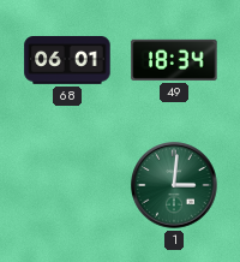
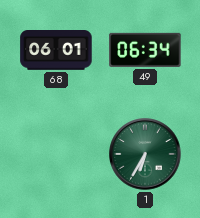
49: 18:34 -> 06:34
1: 3:01 -> 6:35
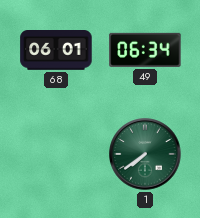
1: 6:35 -> 7:39
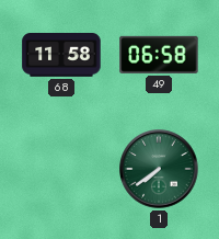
68: 06:01 -> 11:58
49: 06:34 -> 06:58
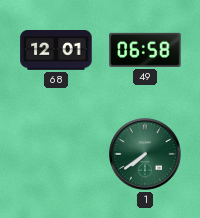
68: 11:58 -> 12:01
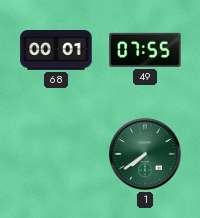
68: 12:01 -> 00:01
49: 06:58 -> 07:55
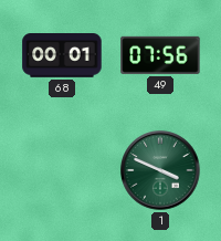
49: 07:55 -> 07:56
1: 7:39 -> 3:49
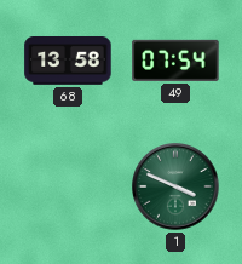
68: 00:01 -> 13:58
49: 07:56 -> 07:54
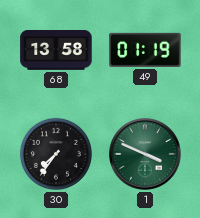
49: 07:54 -> 01:19
30: none -> 7:36
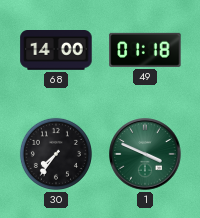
68: 13:58 -> 14:00
49: 01:19 -> 01:18
